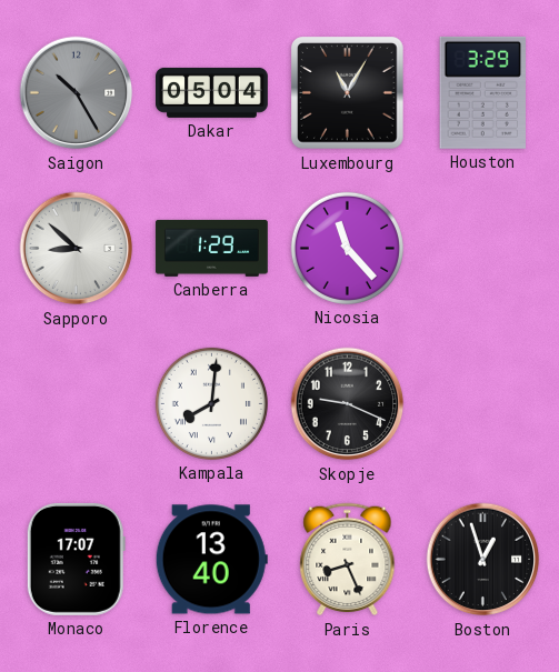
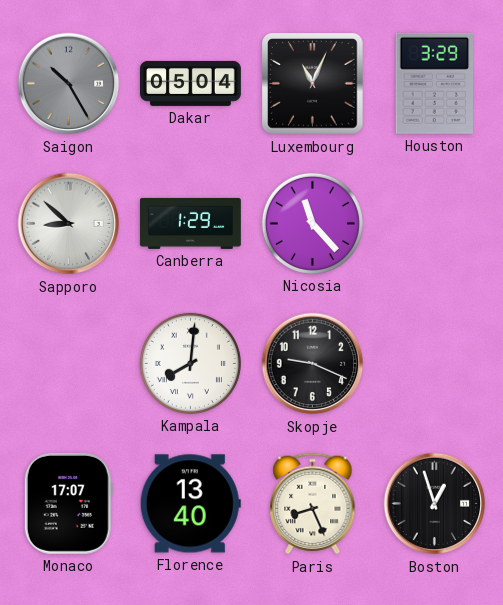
Luxembourg: 11:05 -> 11:04
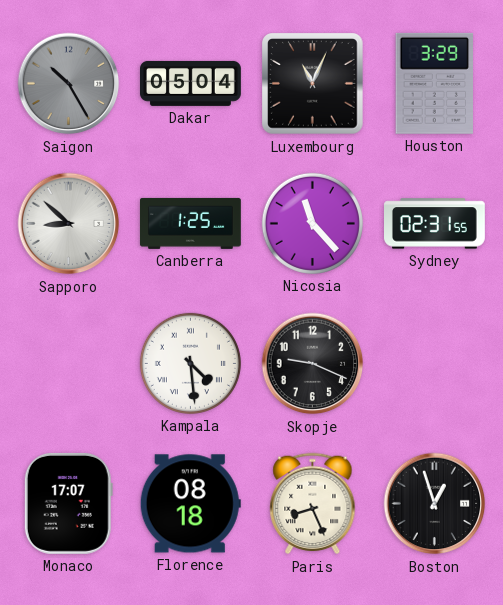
Canberra: 1:29 -> 1:25
Sydney: none -> 02:31
Kampala: 8:01 -> 4:29
Florence: 13:40 -> 08:18
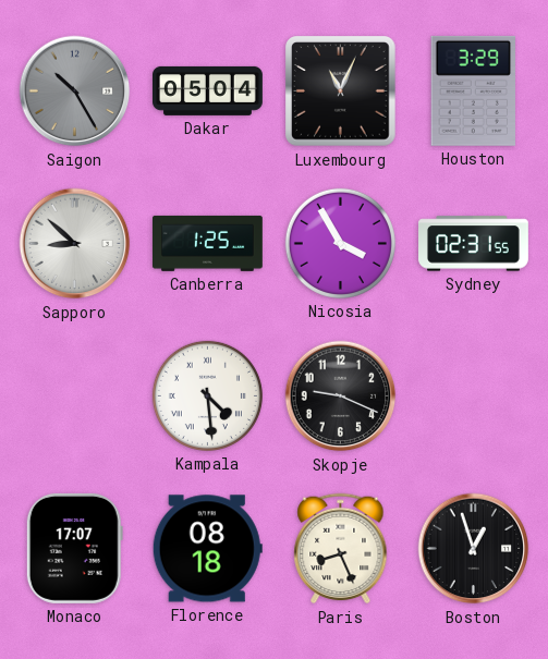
Nicosia: 11:23 -> 3:55
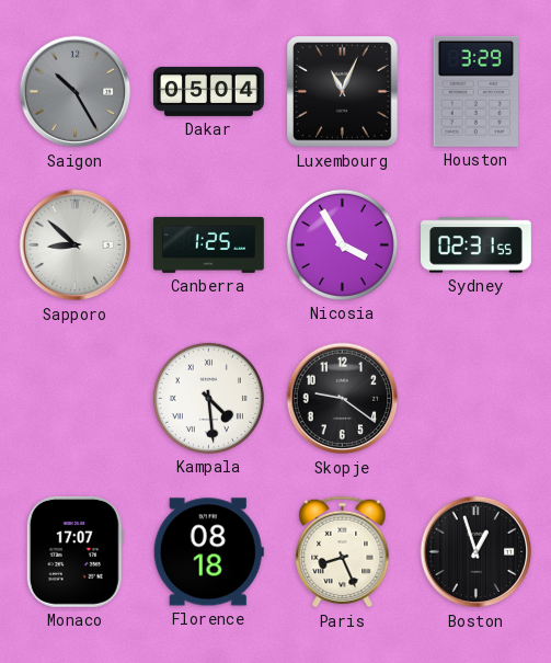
Skopje: 9:19 -> 9:21
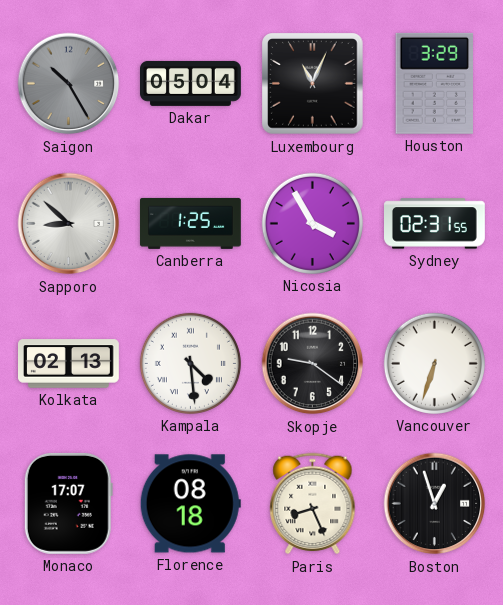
Kolkata: none -> 02:13
Vancouver: none -> 6:33
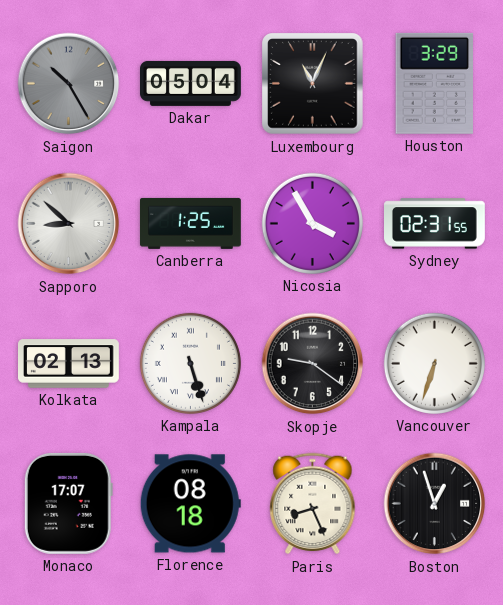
Kampala: 4:29 -> 5:27
